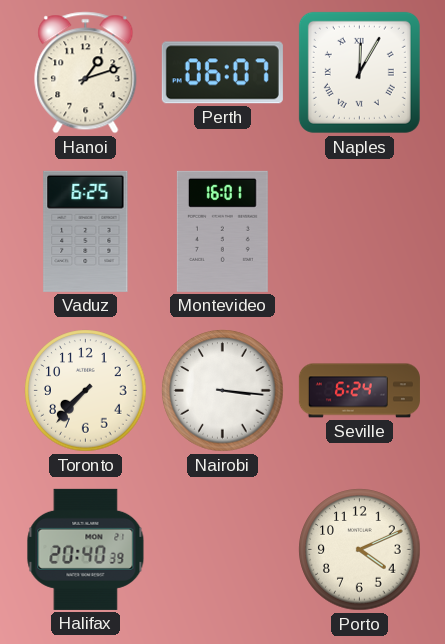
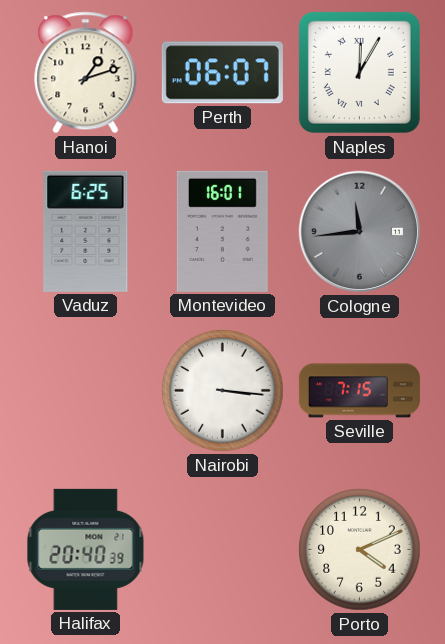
Cologne: none -> 11:44
Toronto: 7:37 -> none
Seville: 6:24 -> 7:15
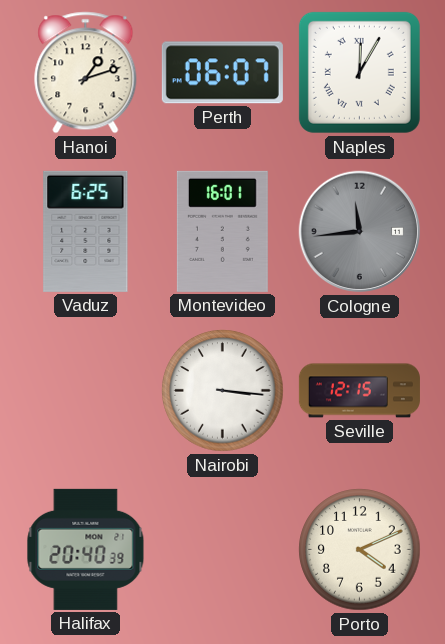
Seville: 7:15 -> 12:15
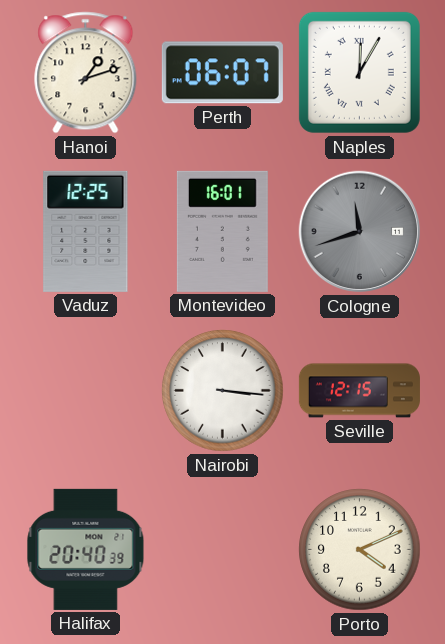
Vaduz: 6:25 -> 12:25
Cologne: 11:44 -> 11:42
